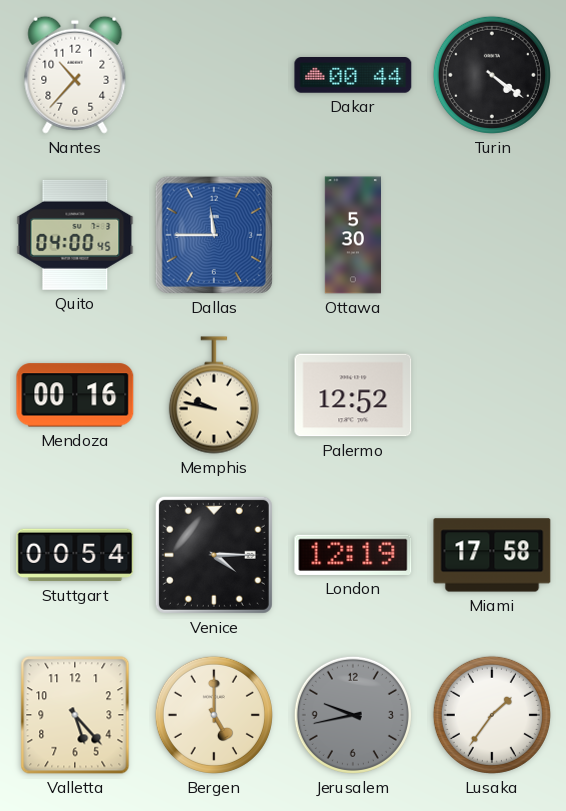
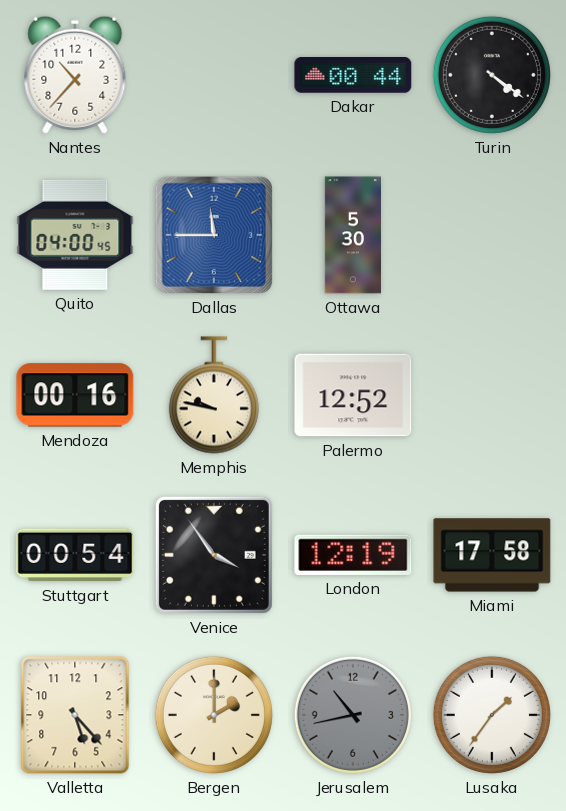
Venice: 4:15 -> 3:54
Bergen: 5:00 -> 2:00
Jerusalem: 9:43 -> 10:43
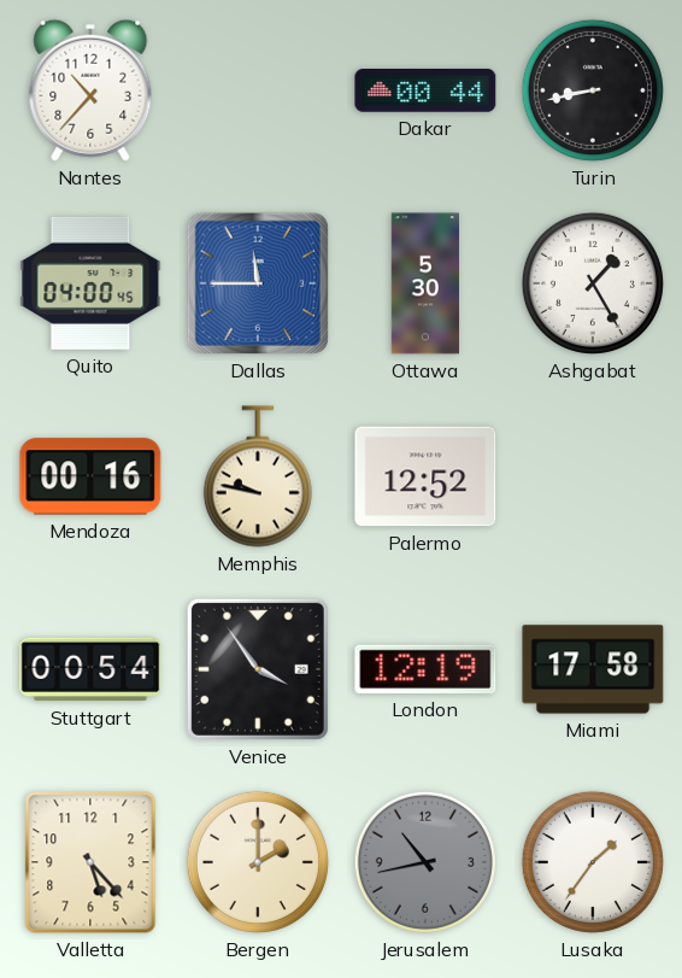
Turin: 4:21 -> 8:43
Ashgabat: none -> 1:25
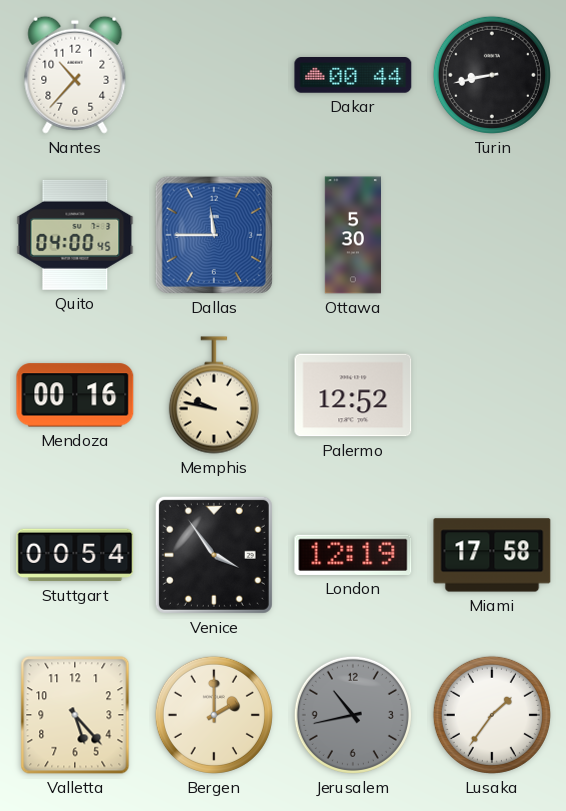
Ashgabat: 1:25 -> none
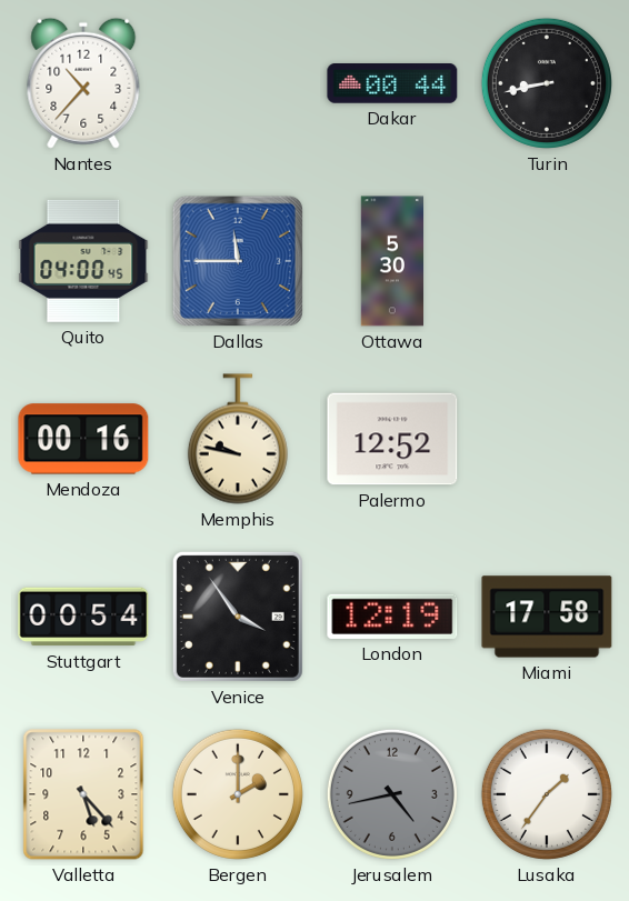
Jerusalem: 10:43 -> 4:43
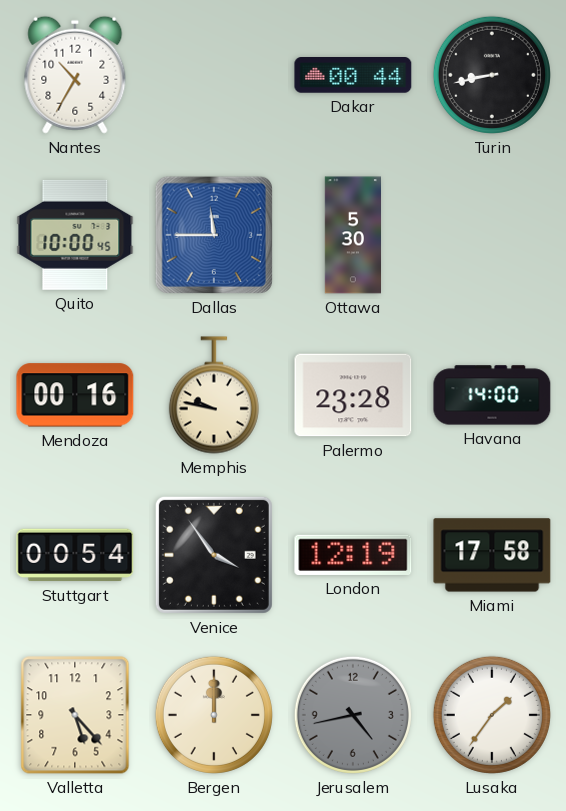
Nantes: 10:37 -> 10:35
Quito: 04:00 -> 10:00
Palermo: 12:52 -> 23:28
Havana: none -> 14:00
Bergen: 2:00 -> 12:00
